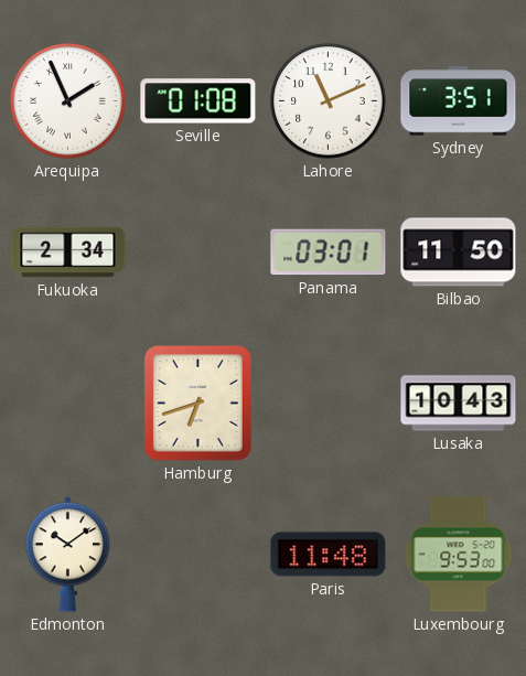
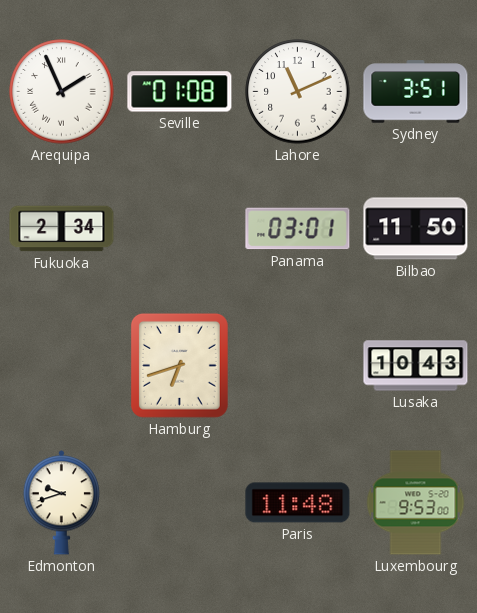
Edmonton: 10:09 -> 9:42
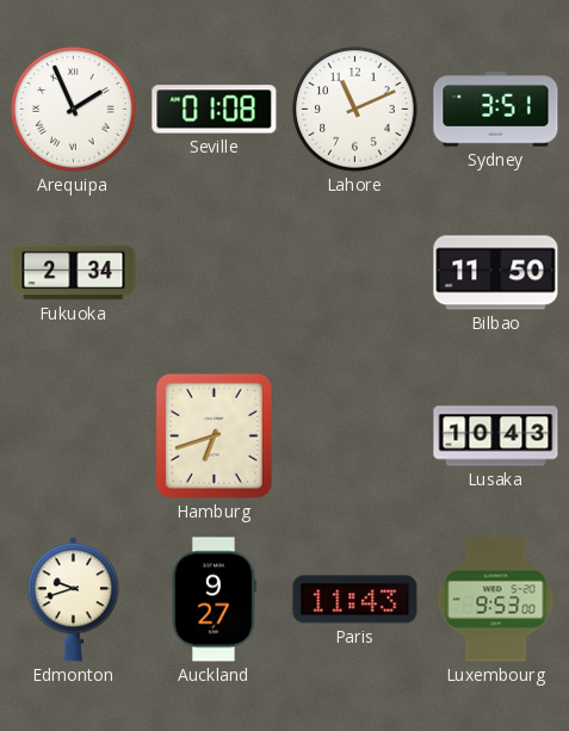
Panama: 03:01 -> none
Auckland: none -> 9:27
Paris: 11:48 -> 11:43
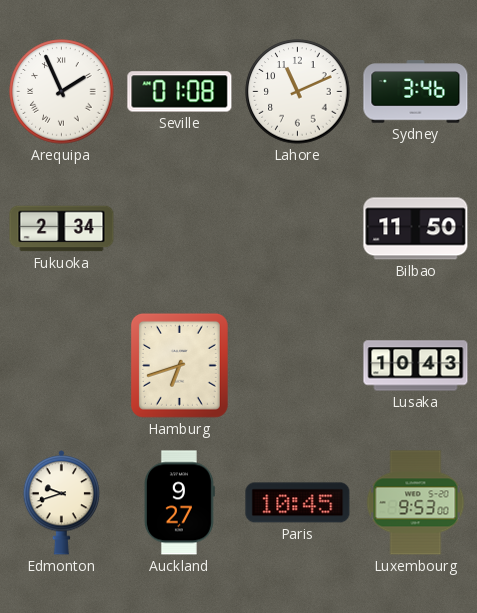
Sydney: 3:51 -> 3:46
Paris: 11:43 -> 10:45
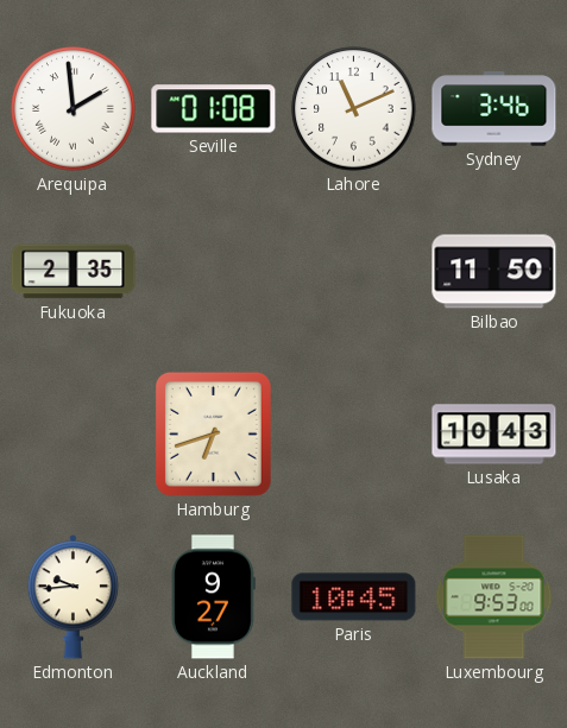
Arequipa: 1:56 -> 1:59
Fukuoka: 2:34 -> 2:35
Edmonton: 9:42 -> 9:44
